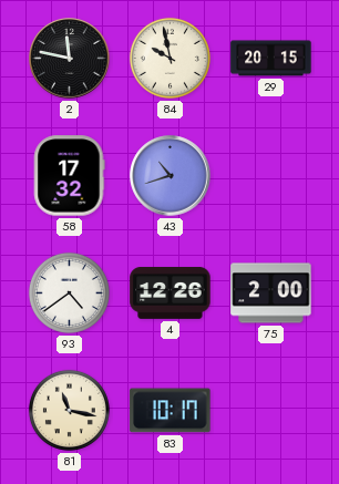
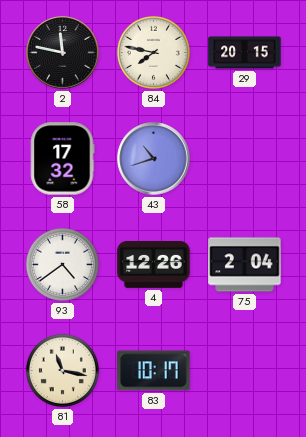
84: 9:58 -> 7:47
75: 2:00 -> 2:04
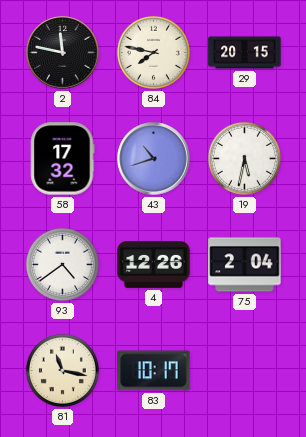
19: none -> 5:32
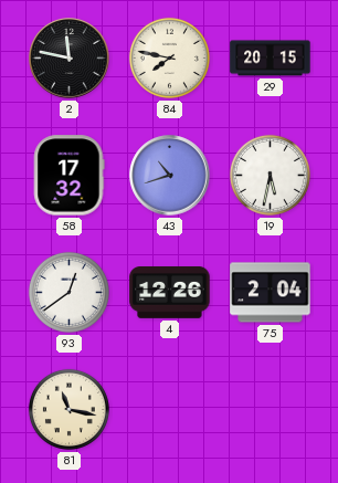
93: 4:39 -> 12:39
83: 10:17 -> none
